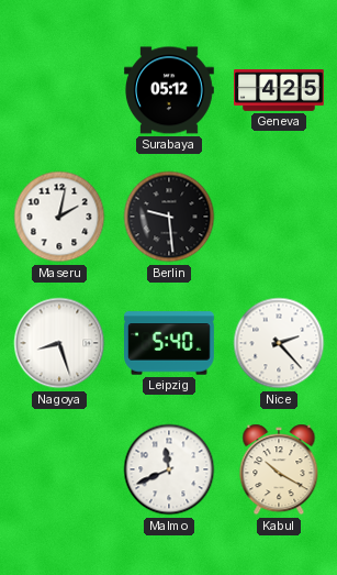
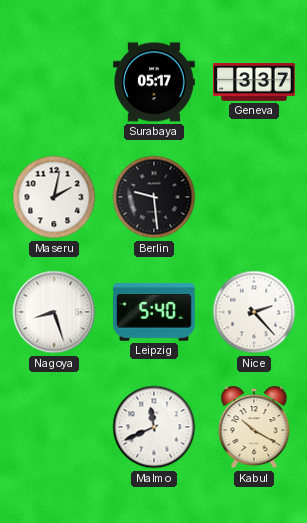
Surabaya: 05:12 -> 05:17
Geneva: 4:25 -> 3:37
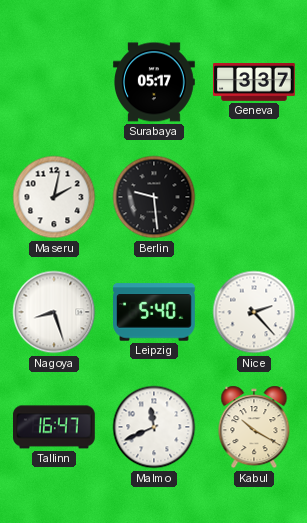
Tallinn: none -> 16:47
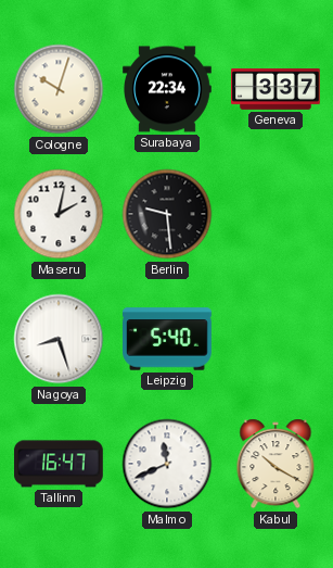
Cologne: none -> 10:03
Surabaya: 05:17 -> 22:34
Nice: 2:23 -> none
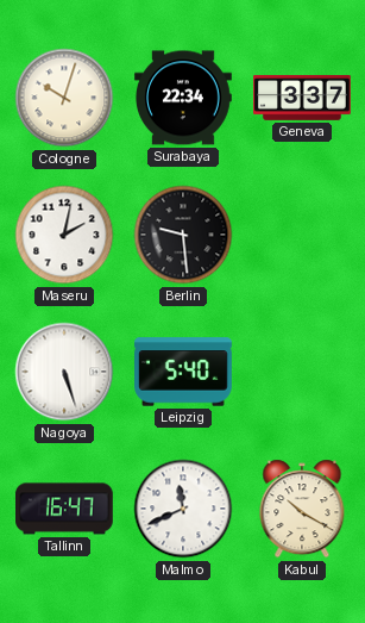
Nagoya: 8:27 -> 5:27
